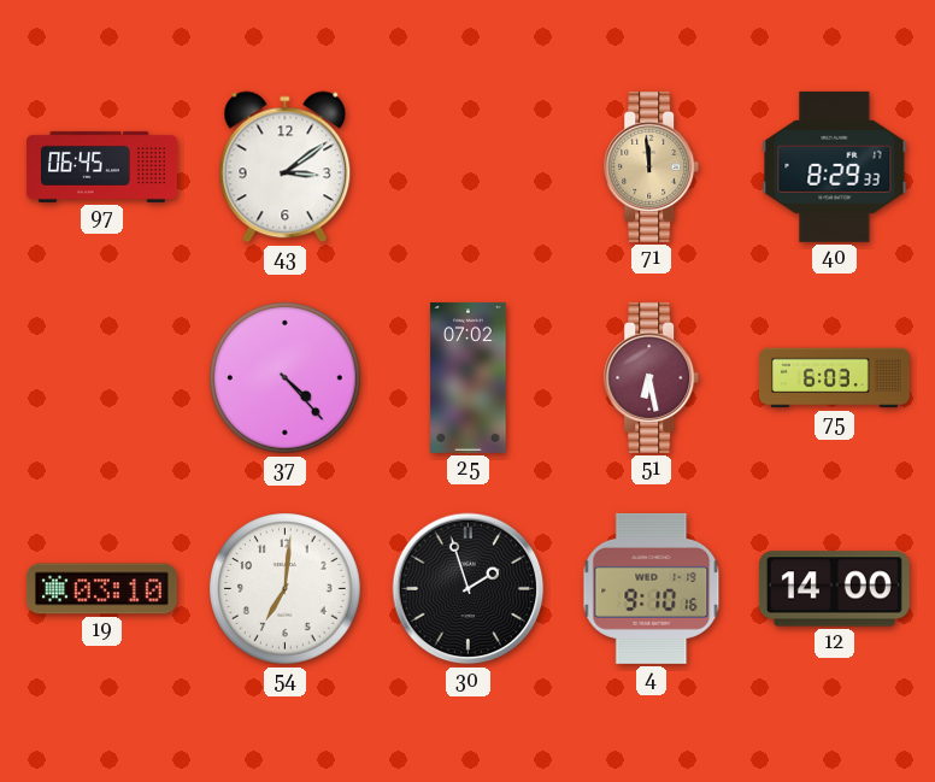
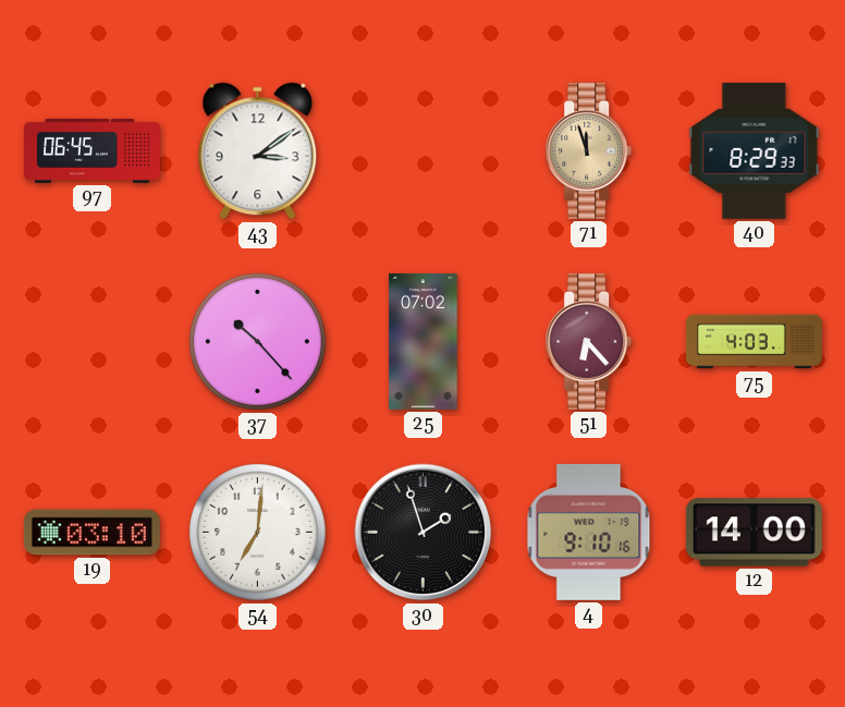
71: 11:59 -> 11:57
37: 4:23 -> 10:23
51: 6:28 -> 6:23
75: 6:03 -> 4:03
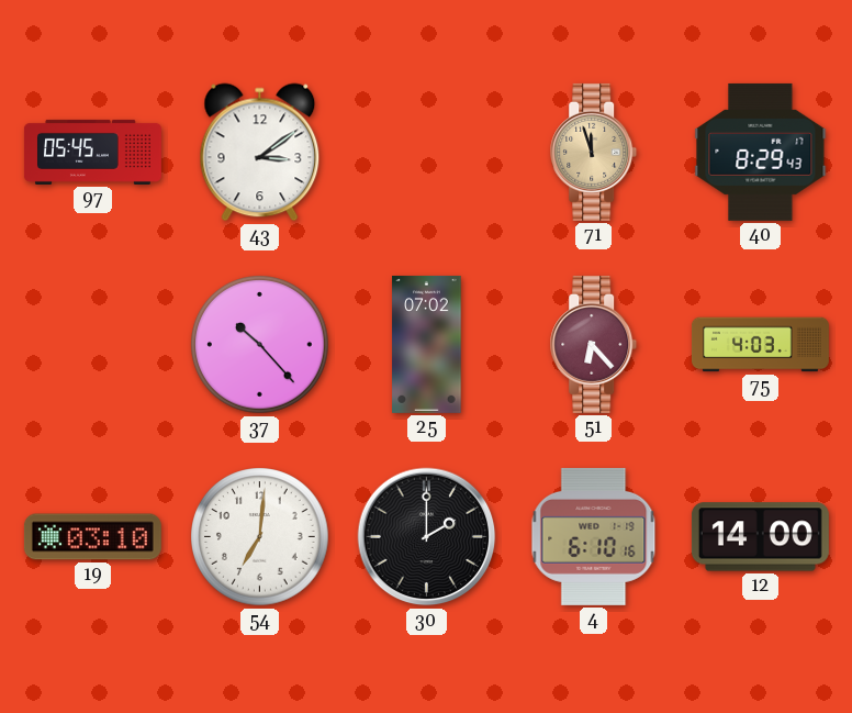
97: 06:45 -> 05:45
40: 8:29:33 -> 8:29:43
30: 1:57 -> 2:00
4: 9:10 -> 6:10
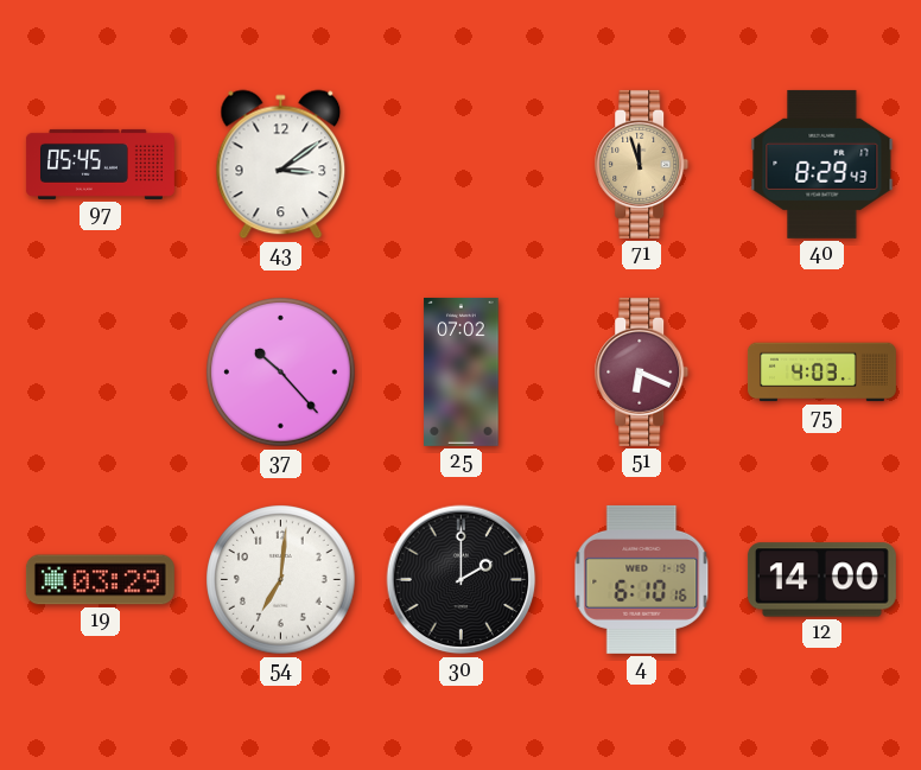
51: 6:23 -> 6:19
19: 03:10 -> 03:29
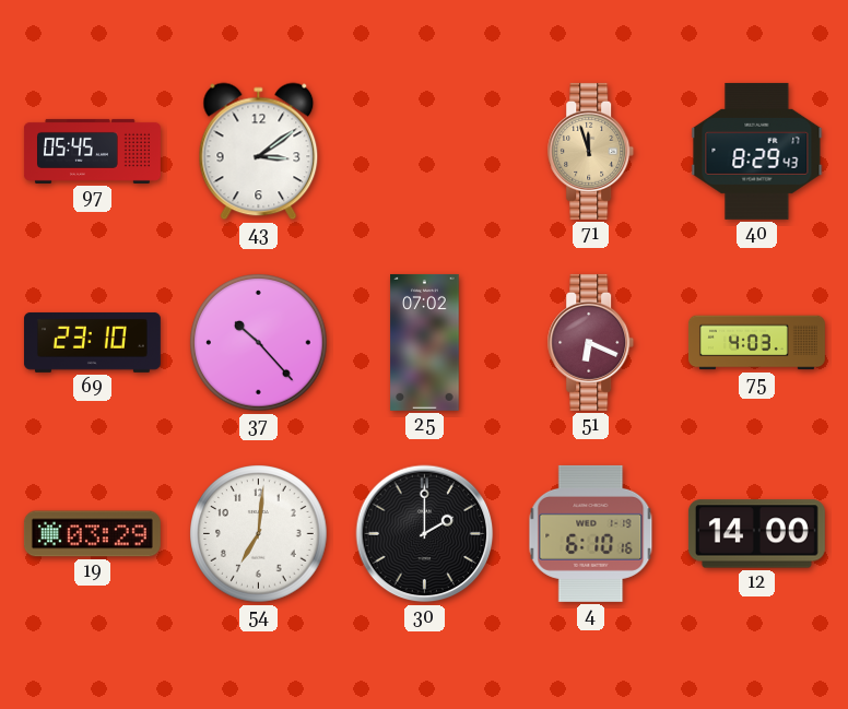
69: none -> 23:10
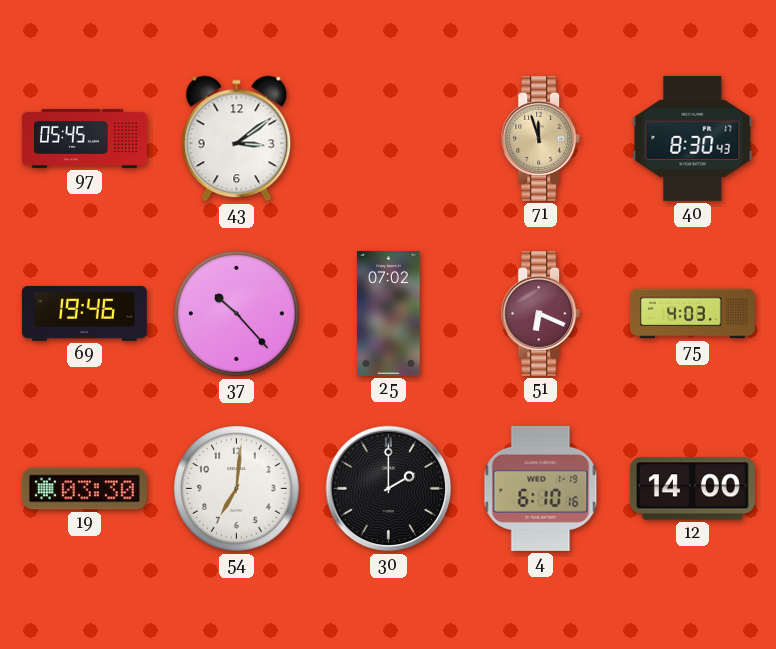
40: 8:29 -> 8:30
69: 23:10 -> 19:46
19: 03:29 -> 03:30
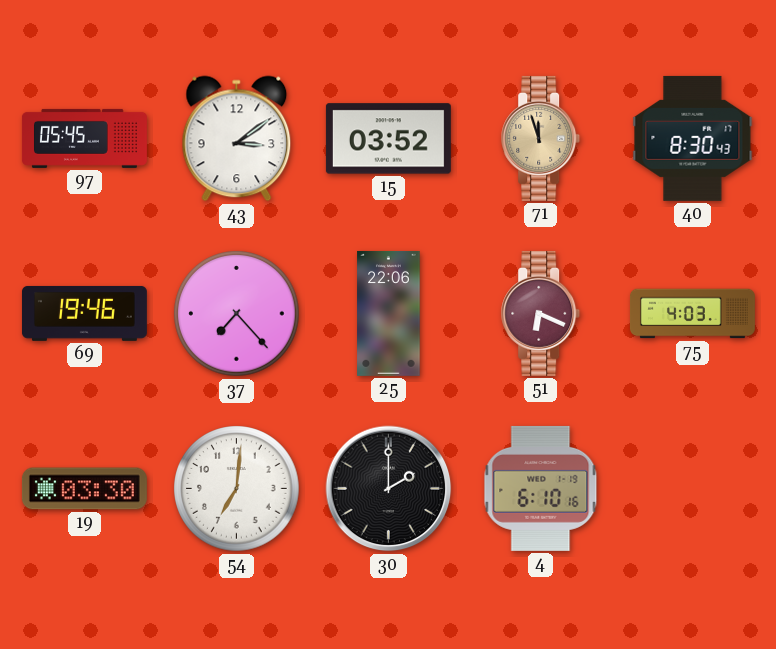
15: none -> 03:52
37: 10:23 -> 7:23
25: 07:02 -> 22:06
12: 14:00 -> none
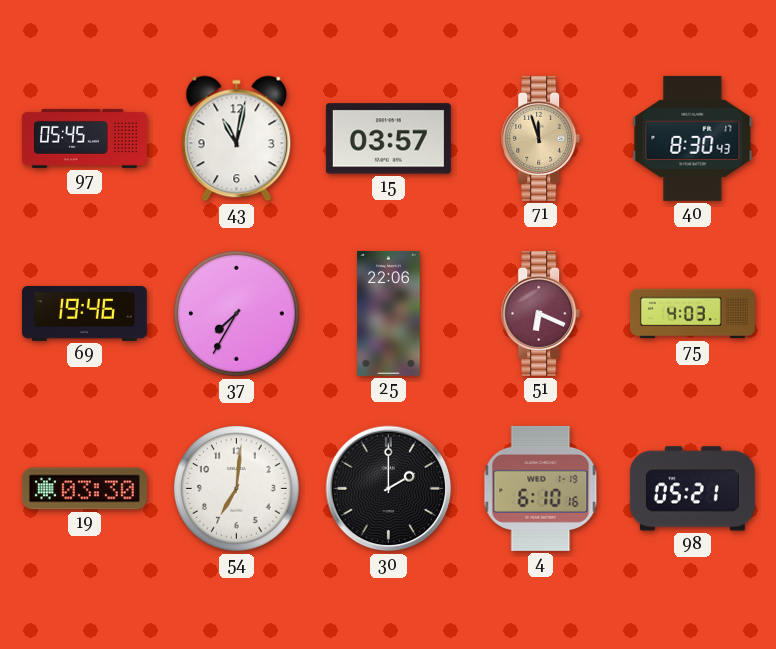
43: 3:09 -> 11:02
15: 03:52 -> 03:57
37: 7:23 -> 7:35
98: none -> 05:21
